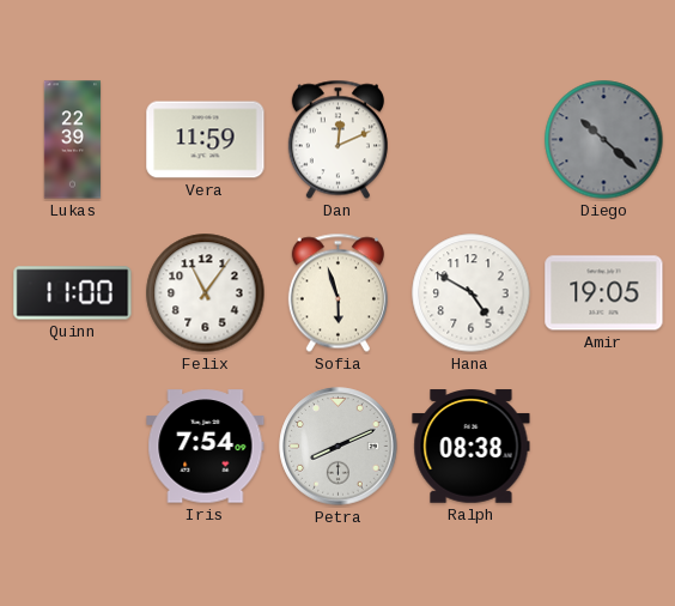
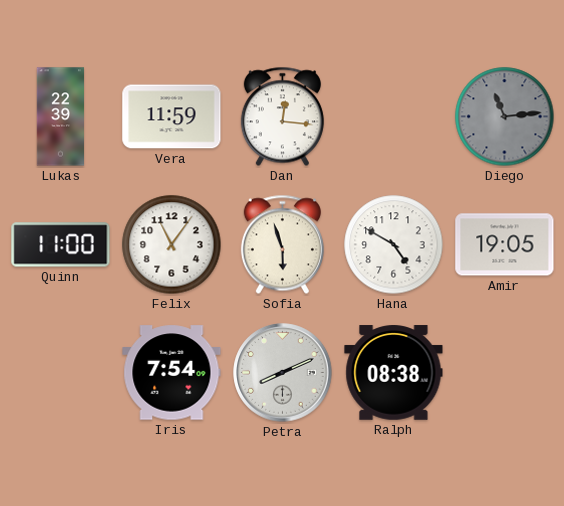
Dan: 12:11 -> 12:16
Diego: 10:22 -> 11:14
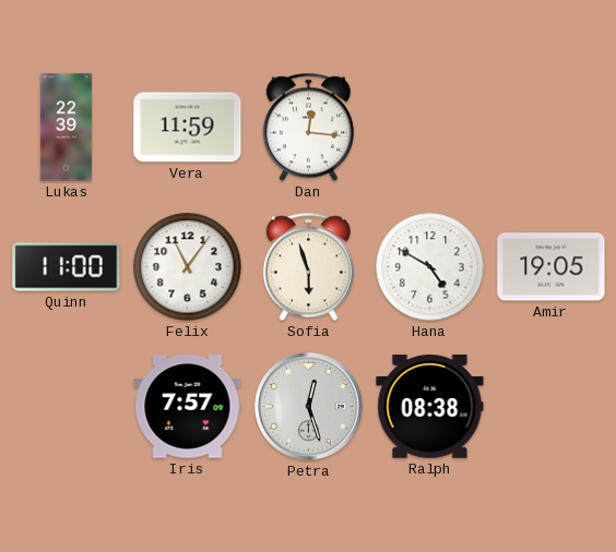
Diego: 11:14 -> none
Iris: 7:54 -> 7:57
Petra: 8:11 -> 12:27
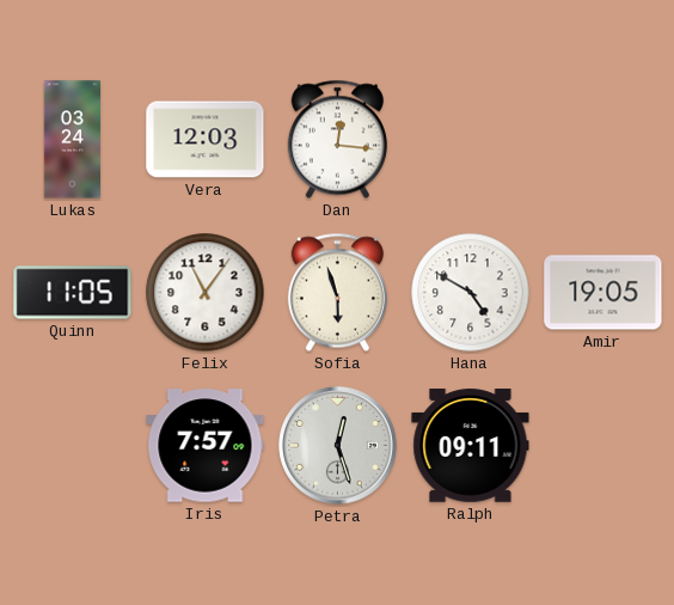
Lukas: 22:39 -> 03:24
Vera: 11:59 -> 12:03
Quinn: 11:00 -> 11:05
Ralph: 08:38 -> 09:11
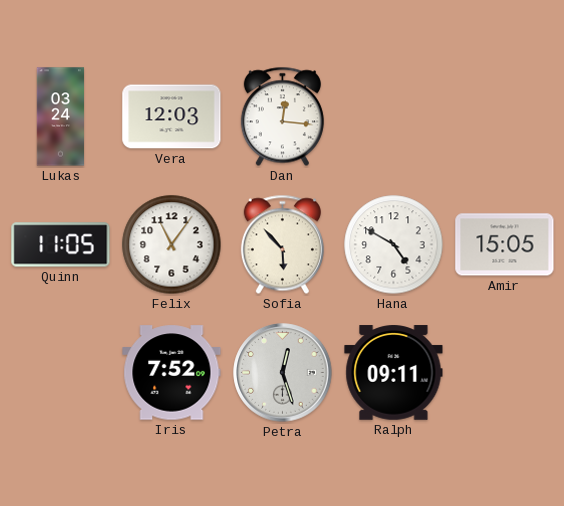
Sofia: 5:57 -> 5:53
Amir: 19:05 -> 15:05
Iris: 7:57 -> 7:52
